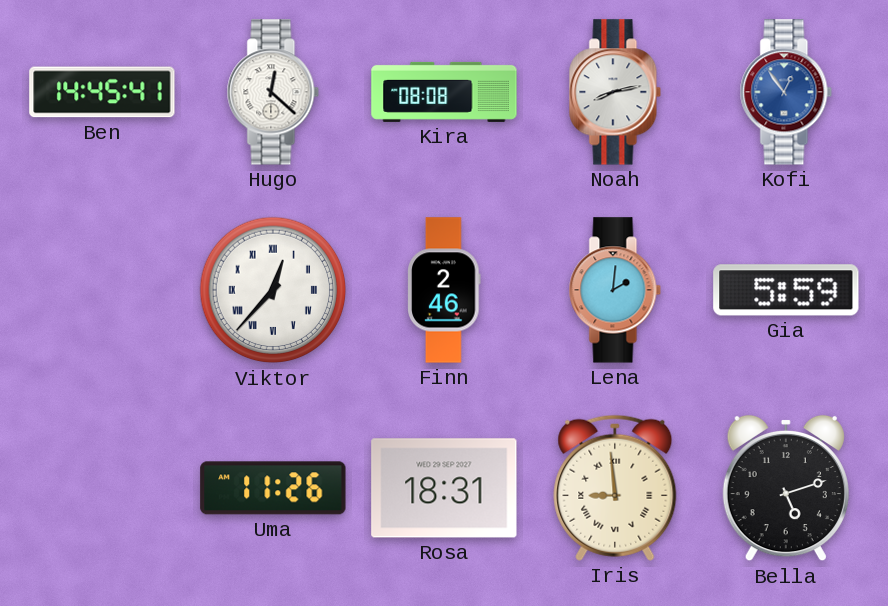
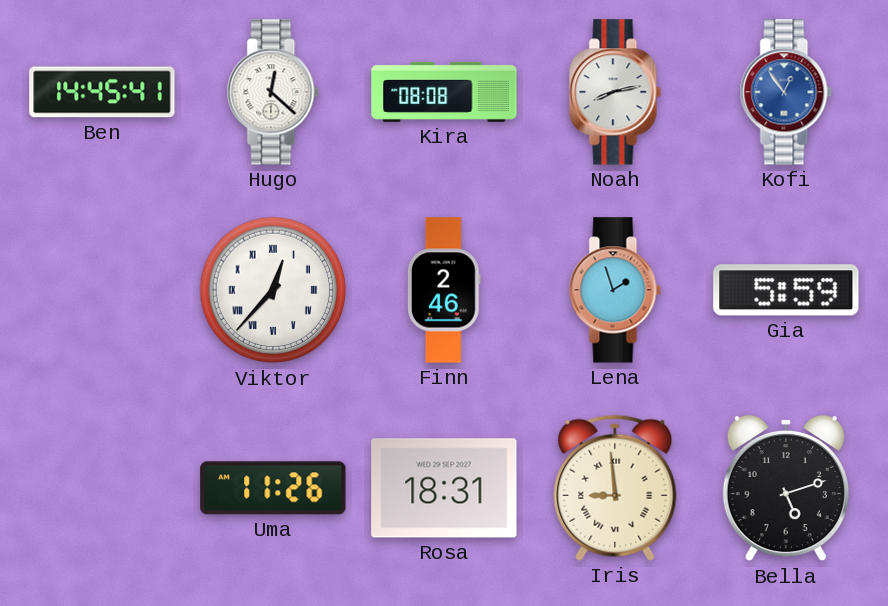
Lena: 2:01 -> 1:57
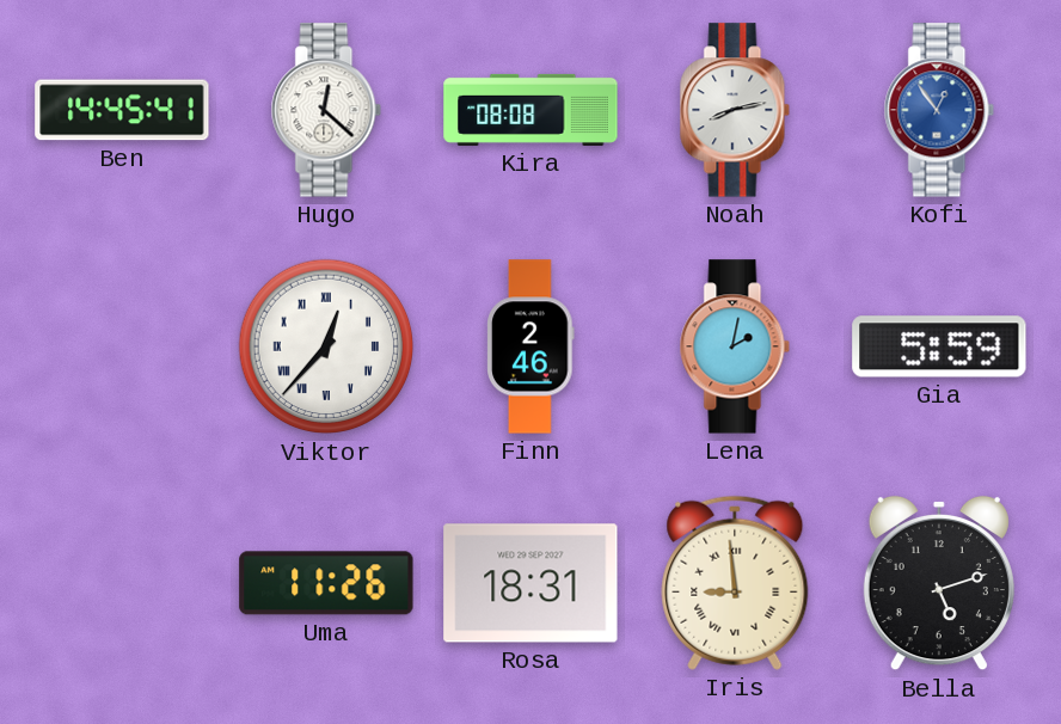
Lena: 1:57 -> 2:02
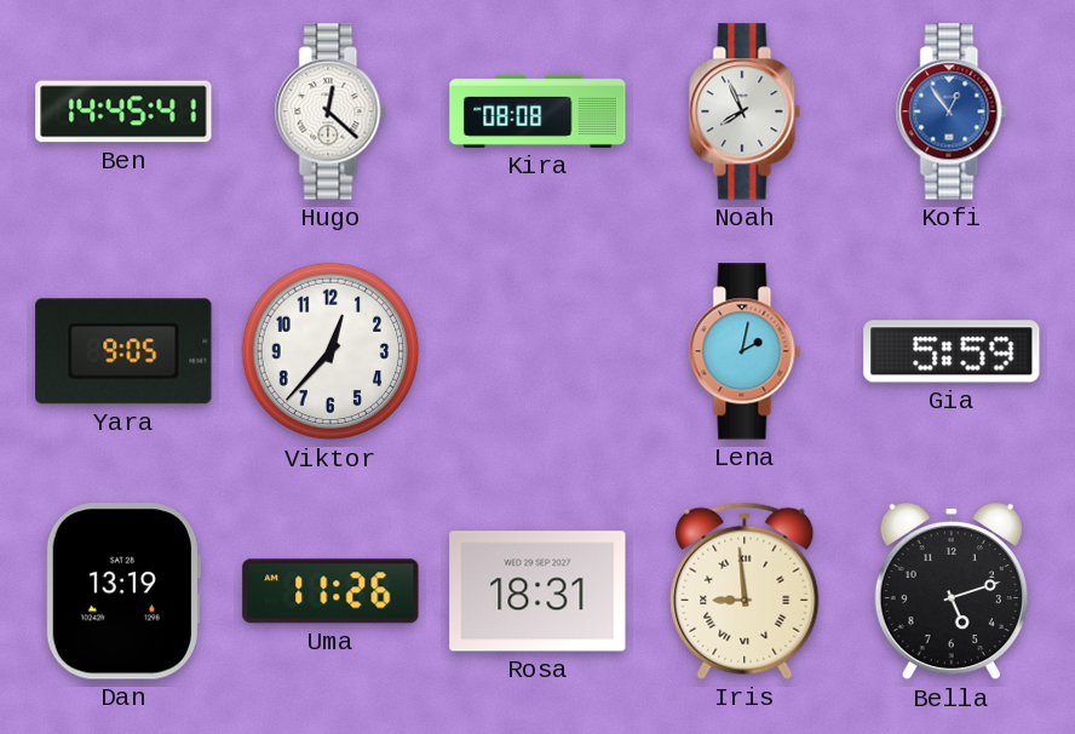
Noah: 8:13 -> 7:56
Yara: none -> 9:05
Viktor numerals: Roman -> Arabic
Finn: 2:46 -> none
Dan: none -> 13:19
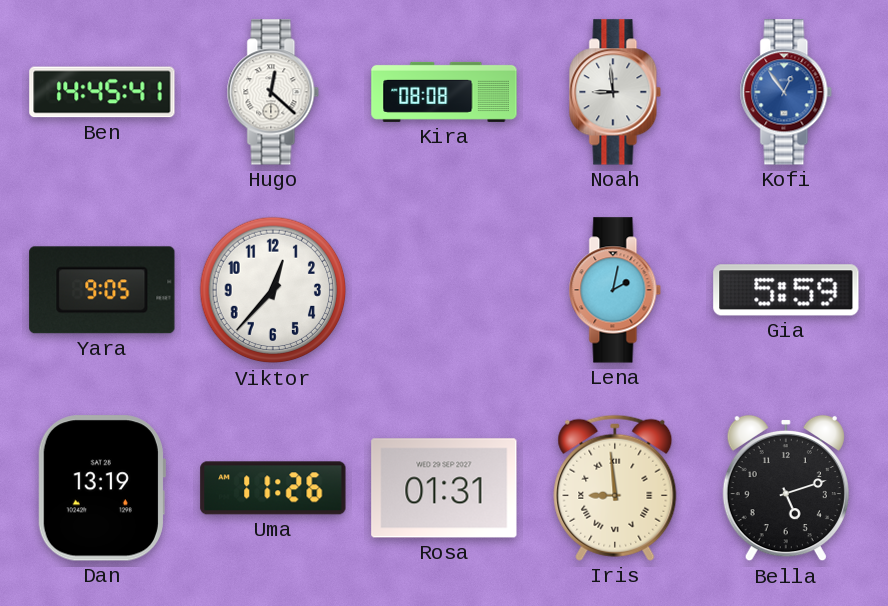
Noah: 7:56 -> 8:59
Rosa: 18:31 -> 01:31
